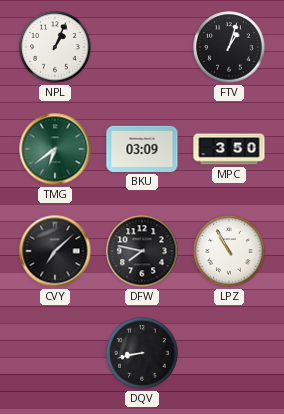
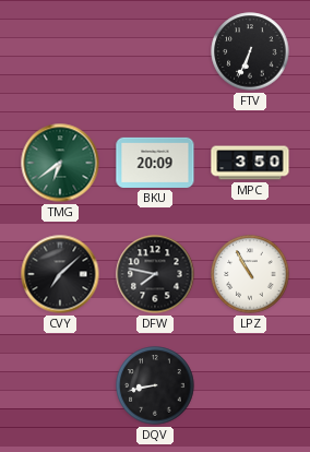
NPL: 1:04 -> none
FTV: 1:03 -> 6:34
BKU: 03:09 -> 20:09
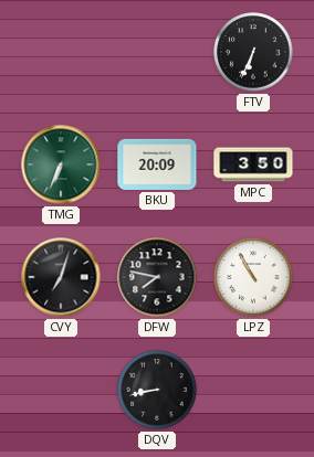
TMG: 6:39 -> 6:34
CVY: 7:08 -> 7:03
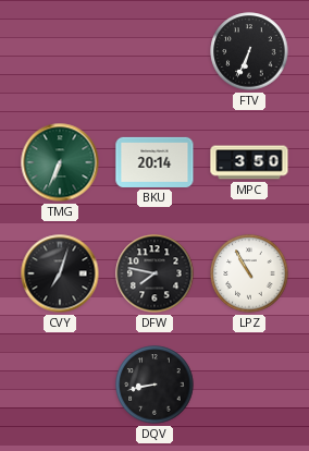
BKU: 20:09 -> 20:14
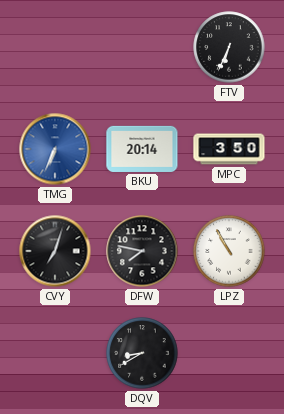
TMG dial: green -> blue
DQV: 8:43 -> 8:40
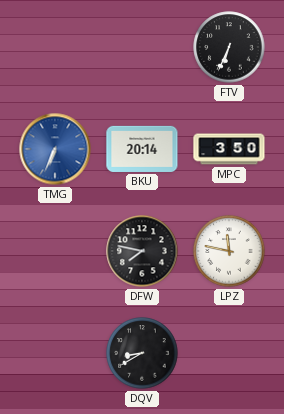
CVY: 7:03 -> none
LPZ: 10:55 -> 11:47
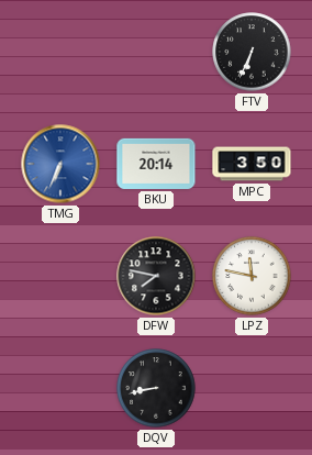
DQV: 8:40 -> 8:43
